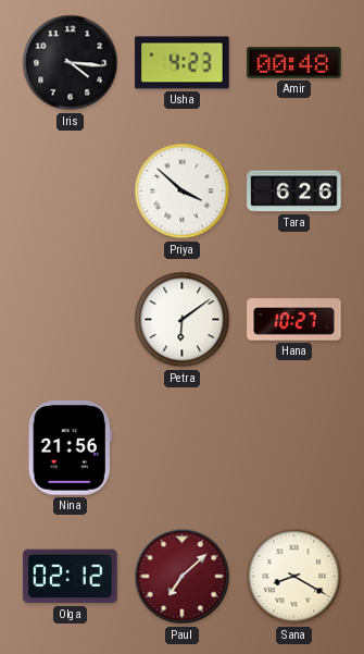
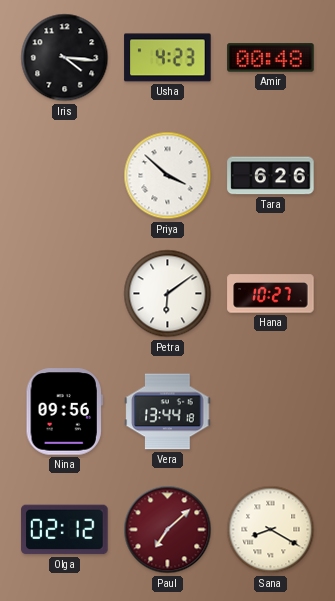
Nina: 21:56 -> 09:56
Vera: none -> 13:44
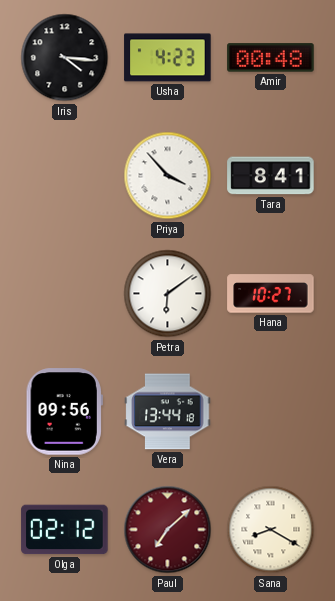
Priya: 3:52 -> 3:53
Tara: 6:26 -> 8:41
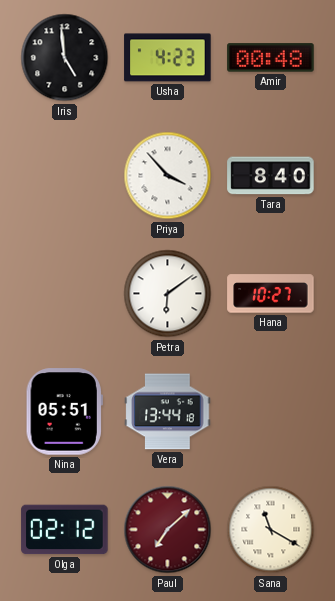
Iris: 4:16 -> 4:59
Tara: 8:41 -> 8:40
Nina: 09:56 -> 05:51
Sana: 8:20 -> 11:20
